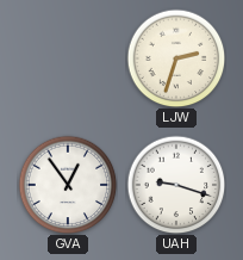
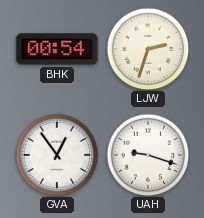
BHK: none -> 00:54
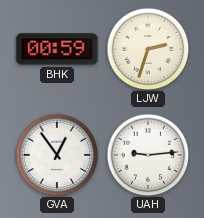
BHK: 00:54 -> 00:59
UAH: 9:18 -> 9:14
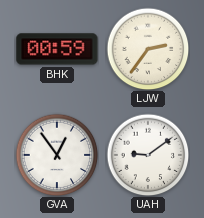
LJW: 2:33 -> 2:36
UAH: 9:14 -> 9:09
